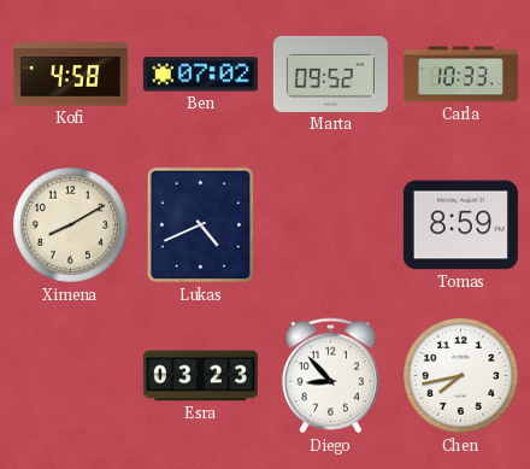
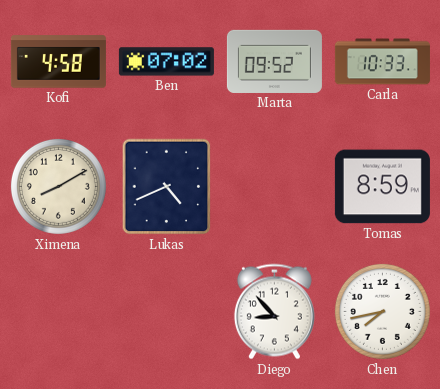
Esra: 03:23 -> none
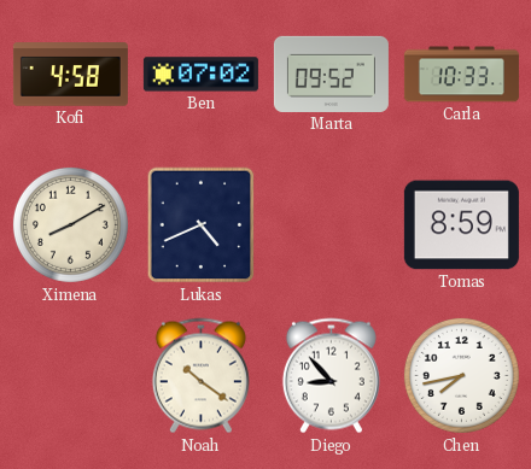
Noah: none -> 10:21
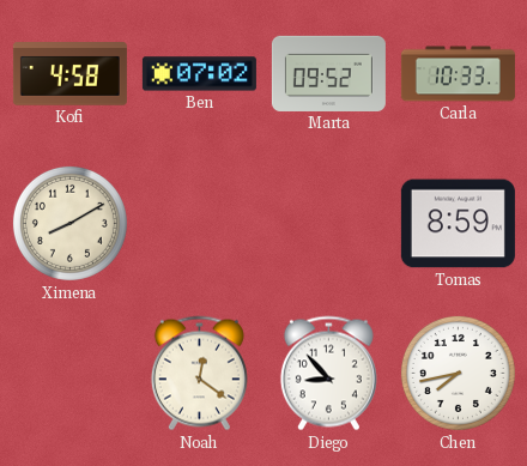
Lukas: 4:41 -> none
Noah: 10:21 -> 12:21
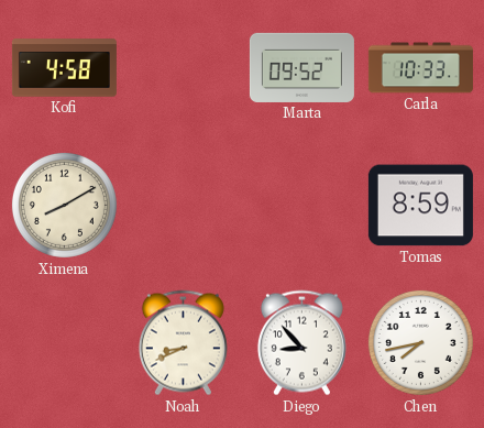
Ben: 07:02 -> none
Noah: 12:21 -> 8:41
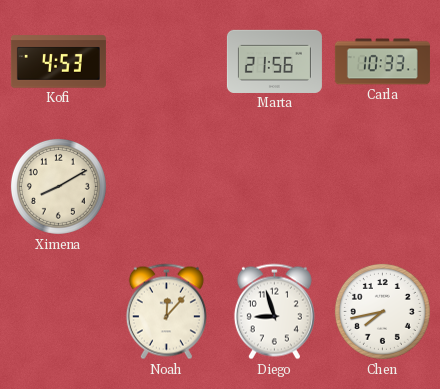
Kofi: 4:58 -> 4:53
Marta: 09:52 -> 21:56
Tomas: 8:59 -> none
Noah: 8:41 -> 12:07
Diego: 8:53 -> 8:57
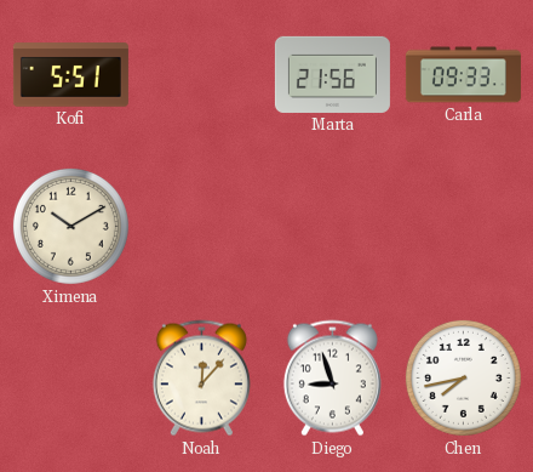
Kofi: 4:53 -> 5:51
Carla: 10:33 -> 09:33
Ximena: 8:10 -> 10:10
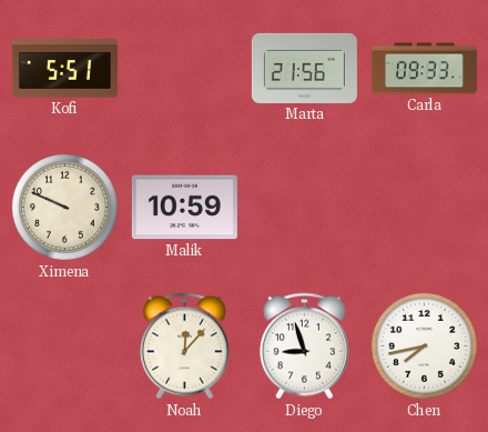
Ximena: 10:10 -> 9:49
Malik: none -> 10:59
